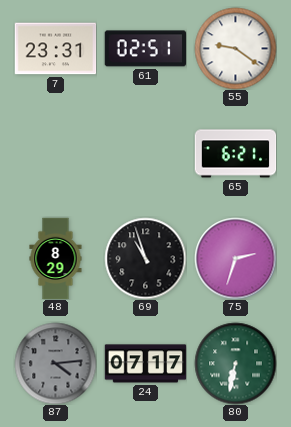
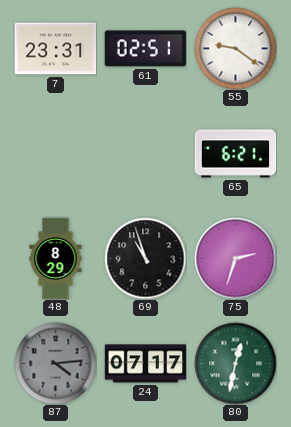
80: 6:32 -> 12:32
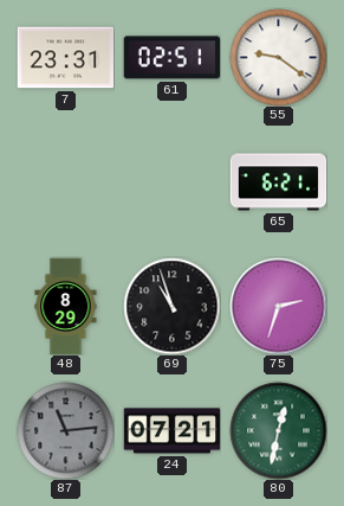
87: 4:14 -> 11:14
24: 07:17 -> 07:21
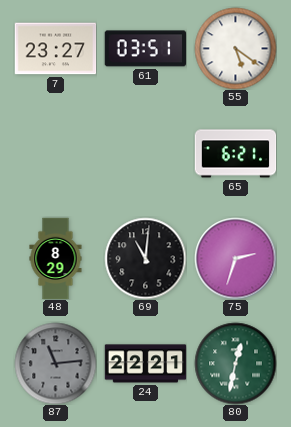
7: 23:31 -> 23:27
61: 02:51 -> 03:51
55: 9:21 -> 5:21
69: 10:57 -> 11:01
24: 07:21 -> 22:21
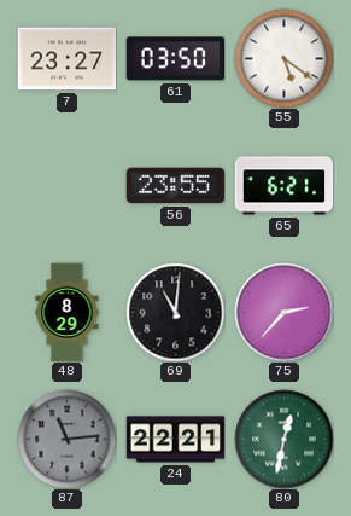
61: 03:51 -> 03:50
56: none -> 23:55
75: 2:33 -> 2:37
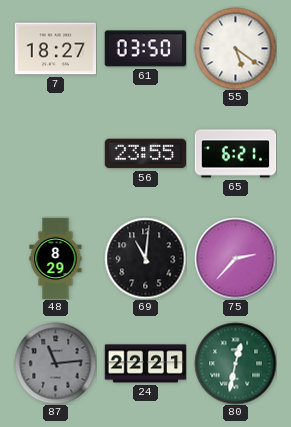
7: 23:27 -> 18:27
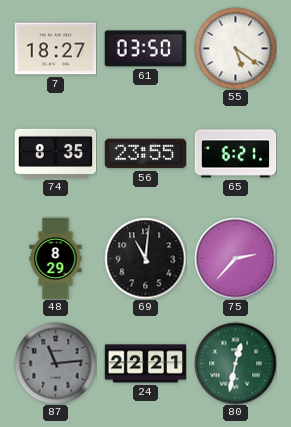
74: none -> 8:35
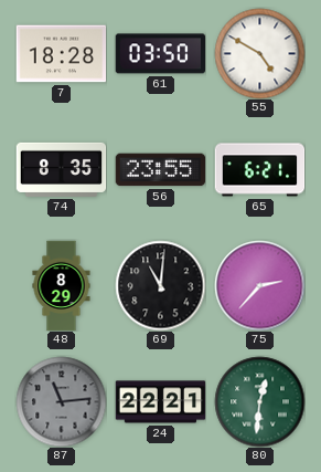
7: 18:27 -> 18:28
55: 5:21 -> 4:50
80: 12:32 -> 12:31
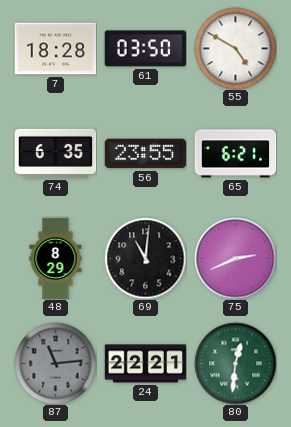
74: 8:35 -> 6:35
75: 2:37 -> 2:41
